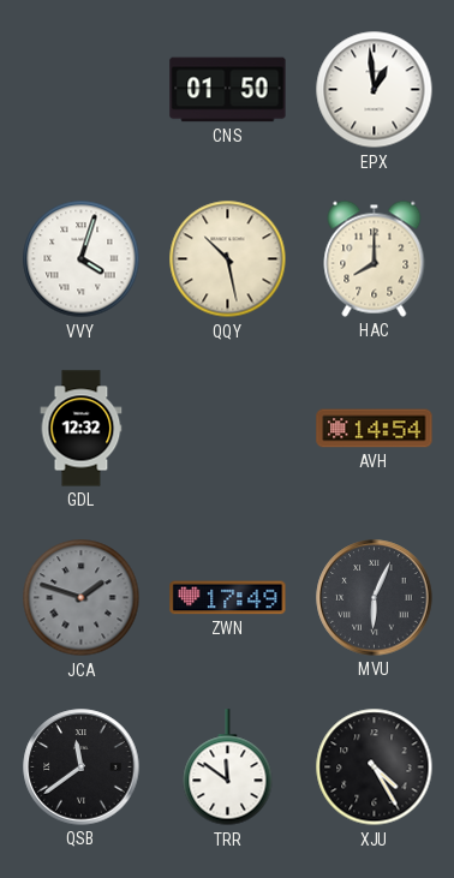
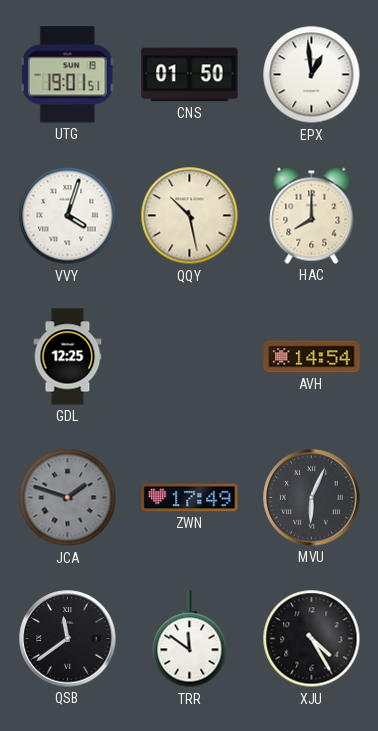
UTG: none -> 19:01
GDL: 12:32 -> 12:25
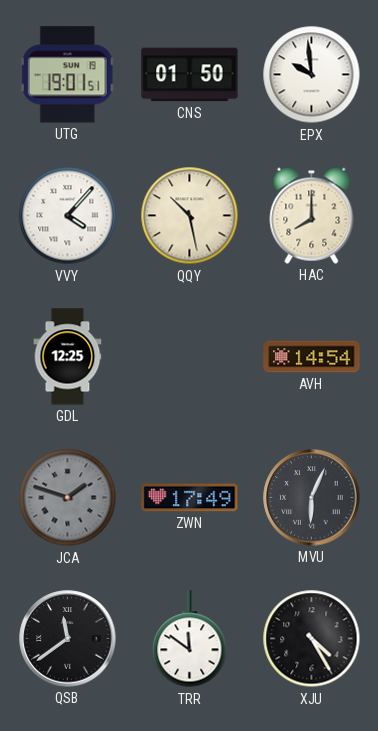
EPX: 12:59 -> 9:59
VVY: 4:03 -> 4:07
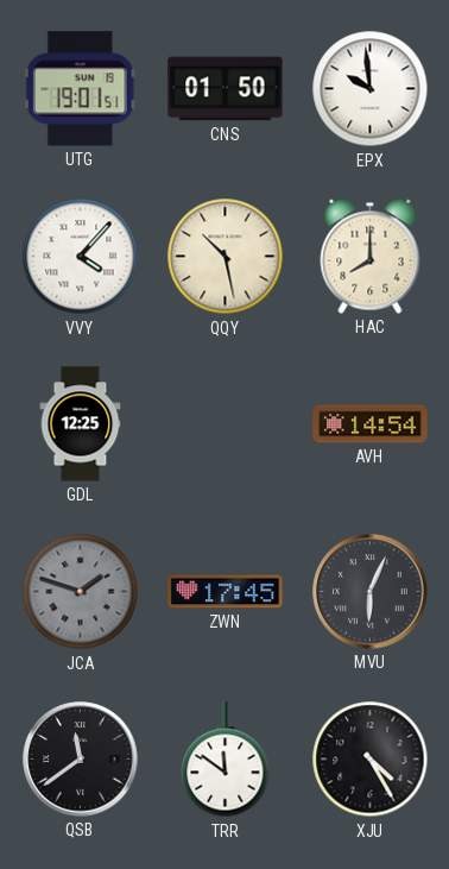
ZWN: 17:49 -> 17:45
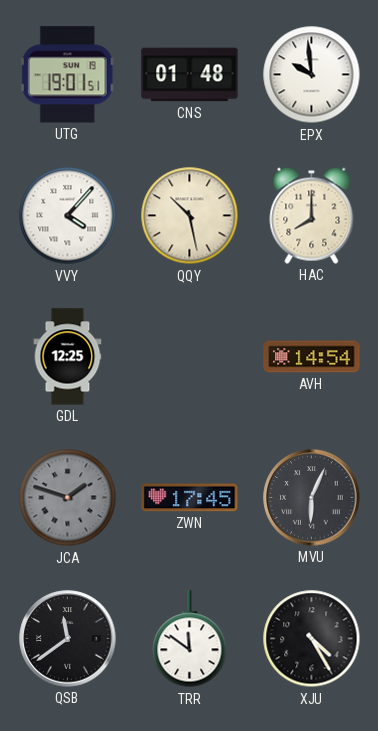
CNS: 01:50 -> 01:48
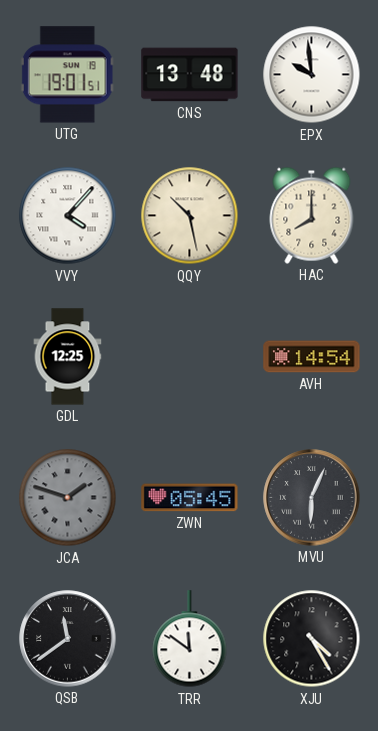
CNS: 01:48 -> 13:48
ZWN: 17:45 -> 05:45
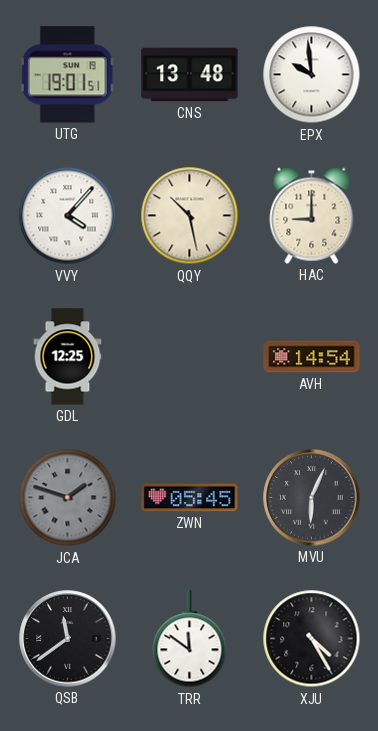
HAC: 8:00 -> 9:00
